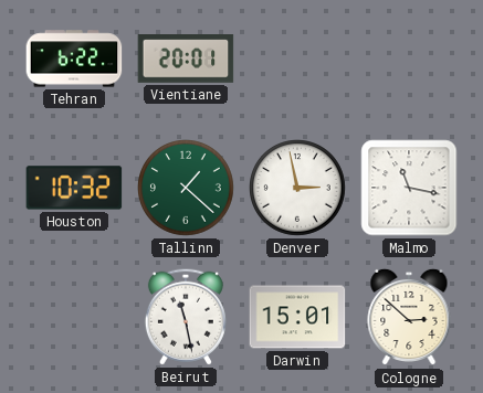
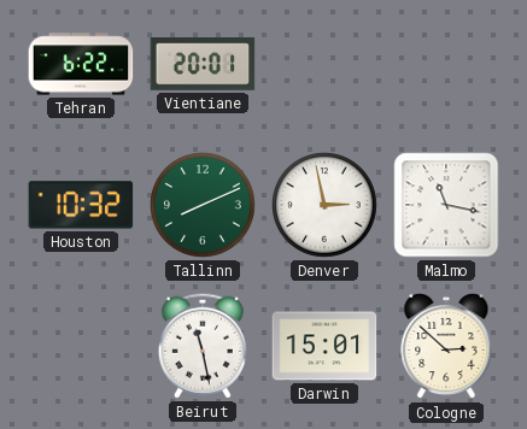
Tallinn: 1:22 -> 8:11
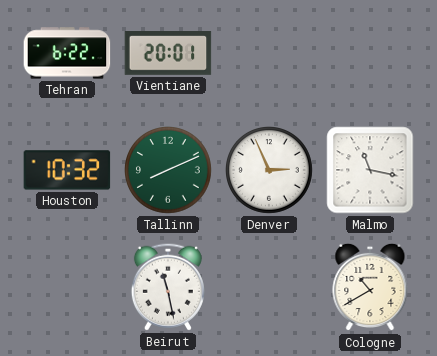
Denver: 2:58 -> 2:56
Darwin: 15:01 -> none
Cologne: 2:52 -> 10:40
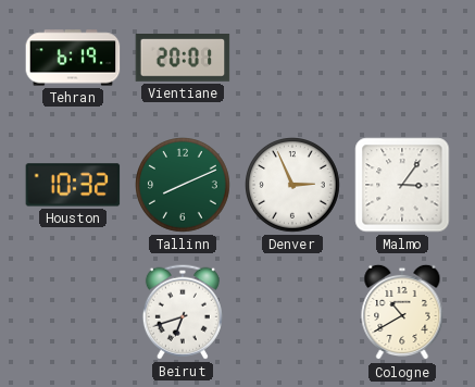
Tehran: 6:22 -> 6:19
Malmo: 11:17 -> 3:06
Beirut: 11:28 -> 6:42
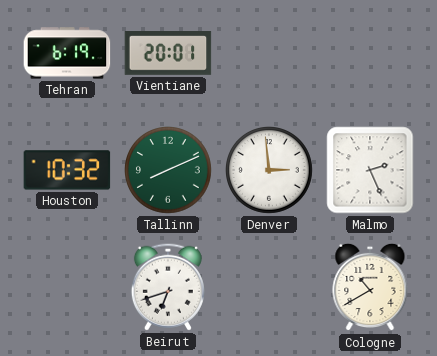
Denver: 2:56 -> 2:59
Malmo: 3:06 -> 2:26
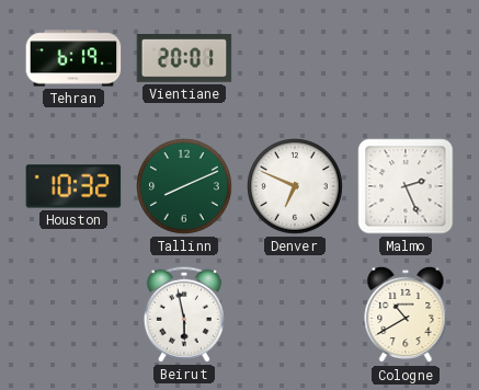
Denver: 2:59 -> 6:49
Beirut: 6:42 -> 5:58
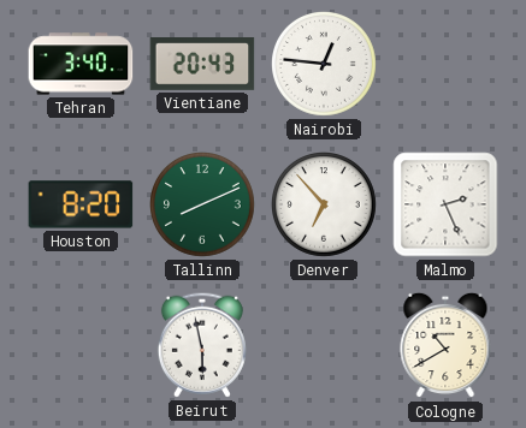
Tehran: 6:19 -> 3:40
Vientiane: 20:01 -> 20:43
Nairobi: none -> 12:46
Houston: 10:32 -> 8:20
Denver: 6:49 -> 6:53
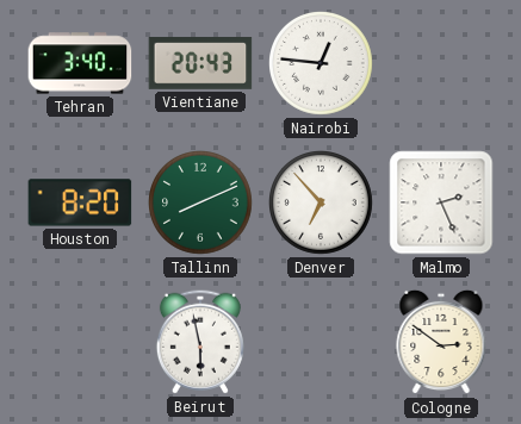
Cologne: 10:40 -> 2:51
